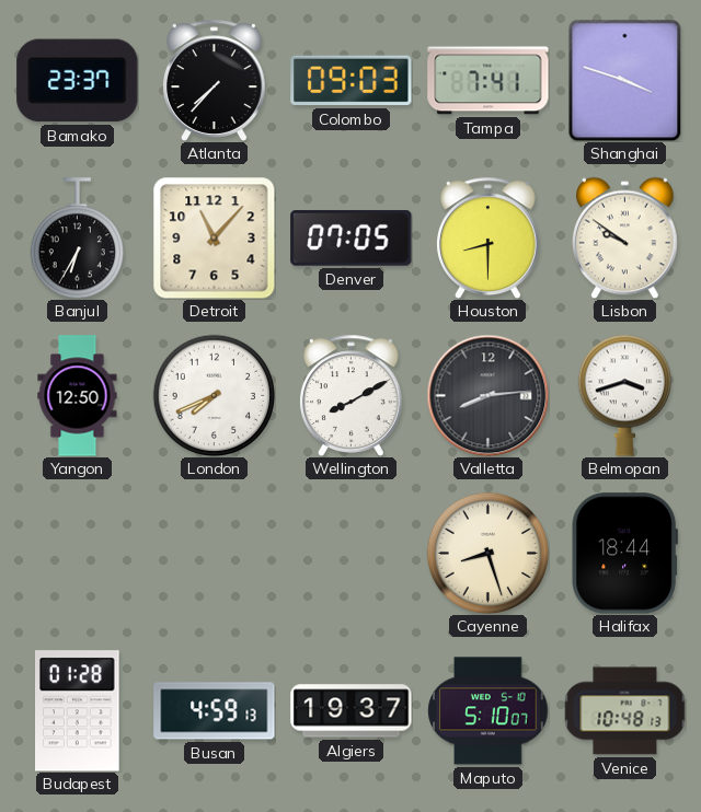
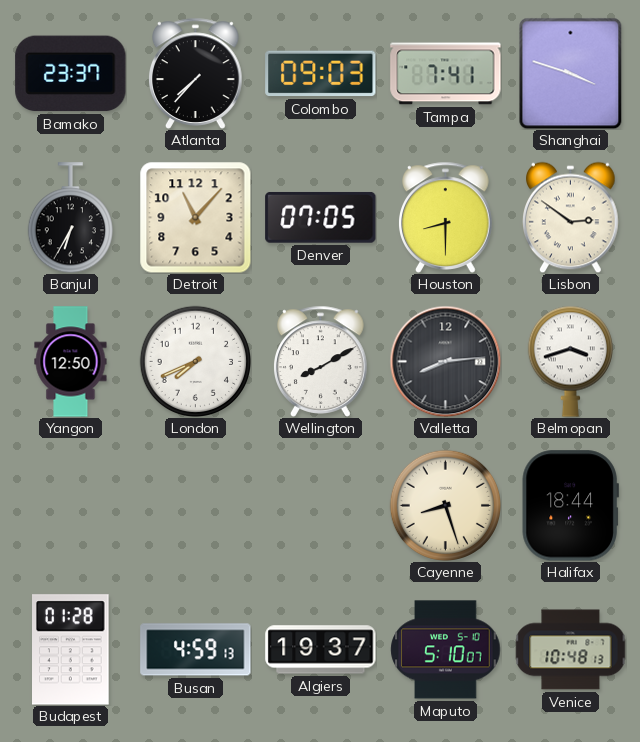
Lisbon: 9:51 -> 2:51
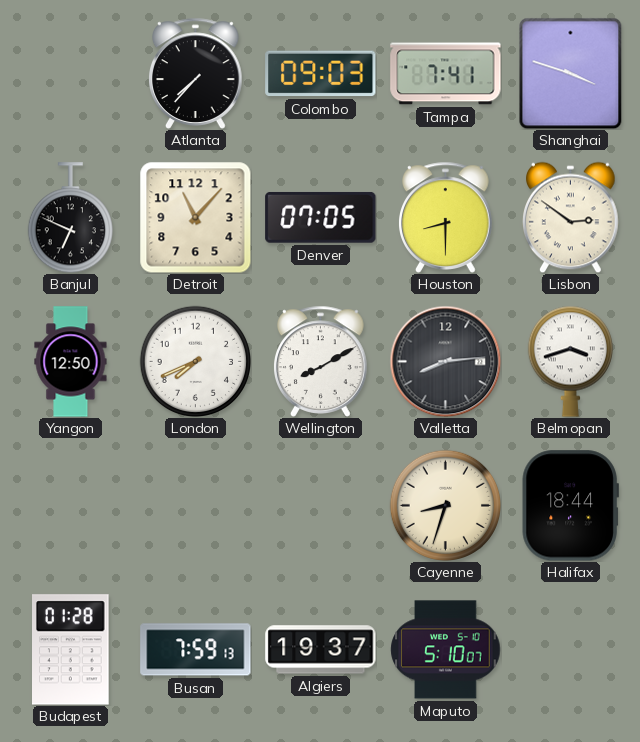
Bamako: 23:37 -> none
Banjul: 6:35 -> 6:49
Cayenne: 8:27 -> 8:33
Busan: 4:59 -> 7:59
Venice: 10:48 -> none
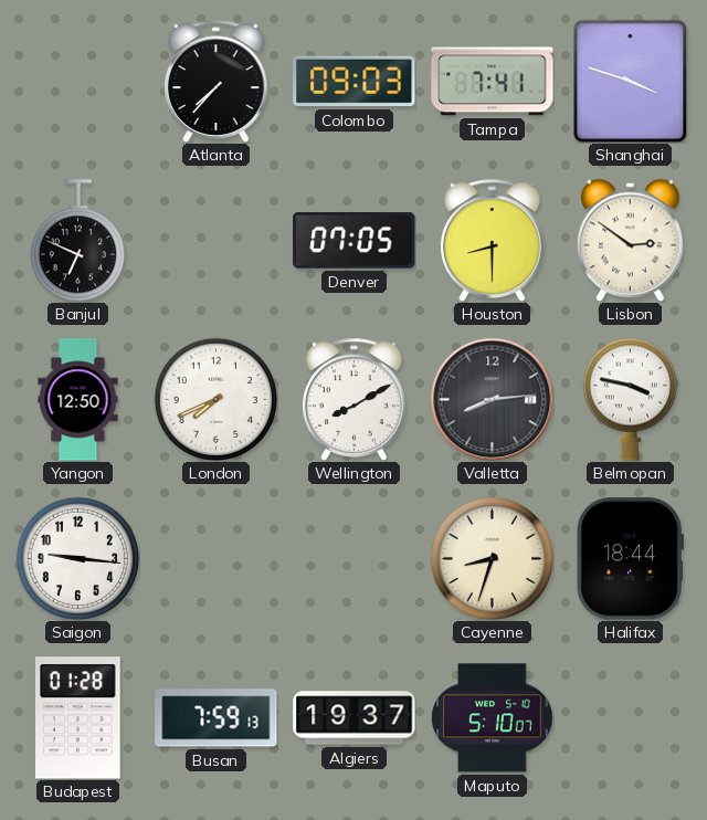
Detroit: 11:07 -> none
Belmopan: 3:42 -> 3:47
Saigon: none -> 9:16
